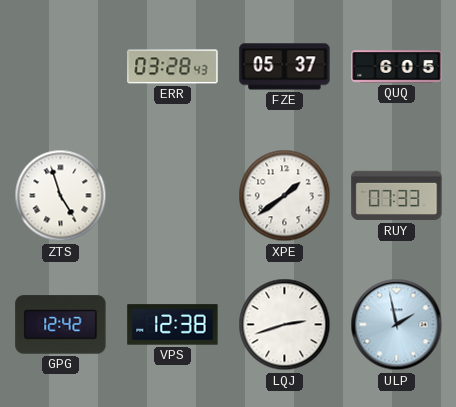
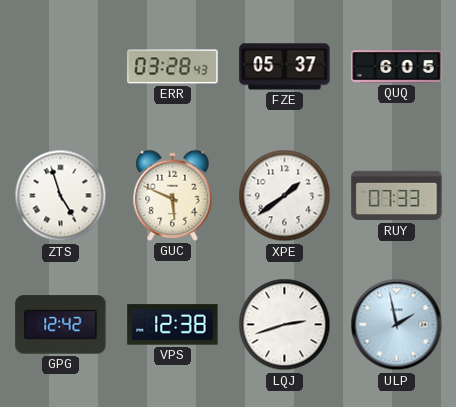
GUC: none -> 5:49
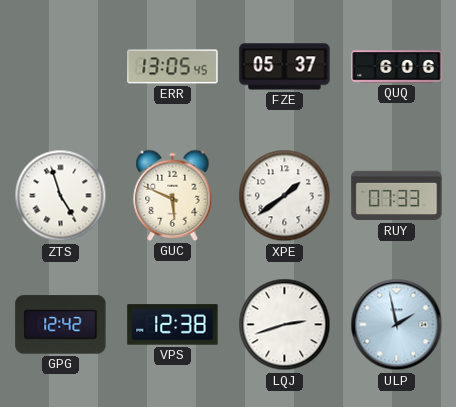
ERR: 03:28 -> 13:05
QUQ: 6:05 -> 6:06
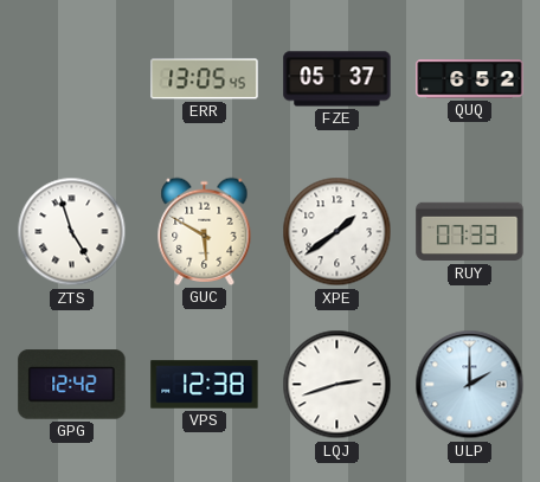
QUQ: 6:06 -> 6:52
GUC: 5:49 -> 5:50
ULP: 1:58 -> 2:00
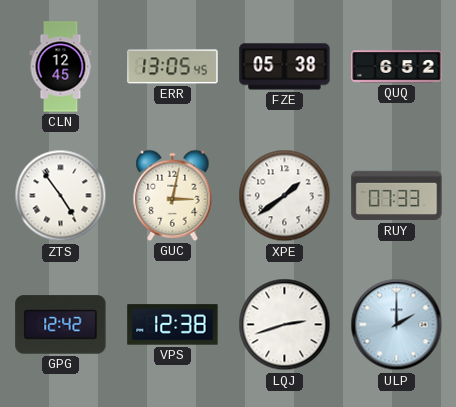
CLN: none -> 12:45
FZE: 05:37 -> 05:38
ZTS: 4:57 -> 4:54
GUC: 5:50 -> 3:02
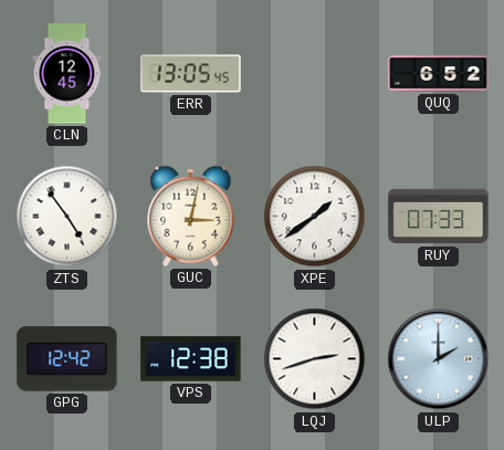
FZE: 05:38 -> none
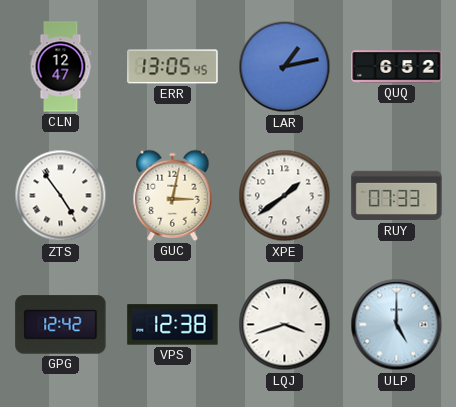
CLN: 12:45 -> 12:47
LAR: none -> 1:13
LQJ: 2:42 -> 3:42
ULP: 2:00 -> 5:00
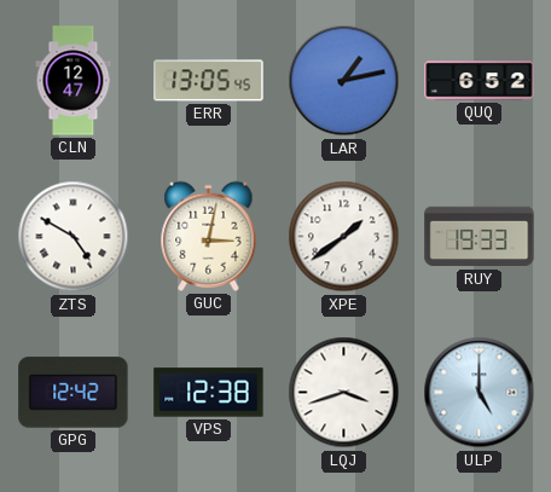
ZTS: 4:54 -> 4:50
RUY: 07:33 -> 19:33
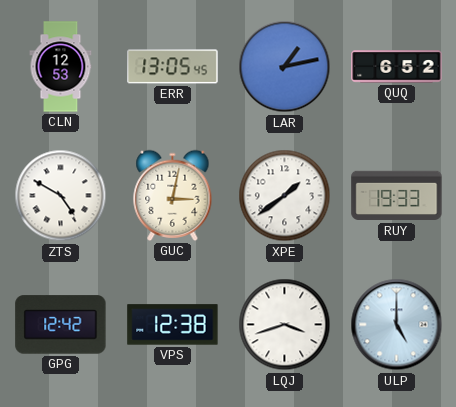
CLN: 12:47 -> 12:53
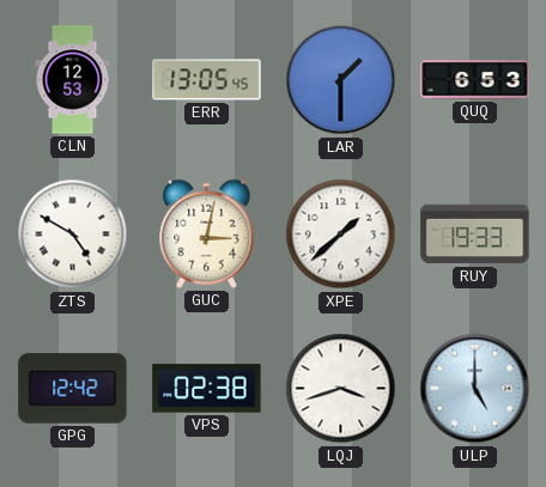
LAR: 1:13 -> 1:30
QUQ: 6:52 -> 6:53
XPE: 1:39 -> 1:38
VPS: 12:38 -> 02:38
